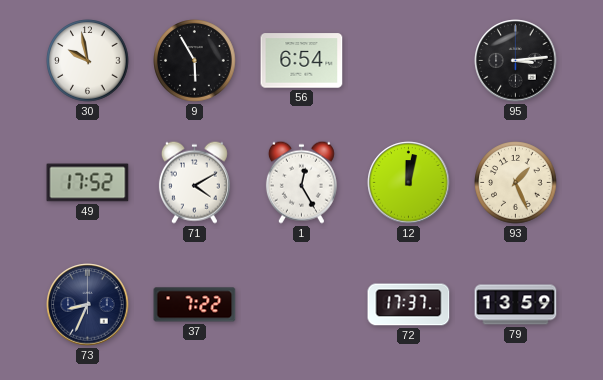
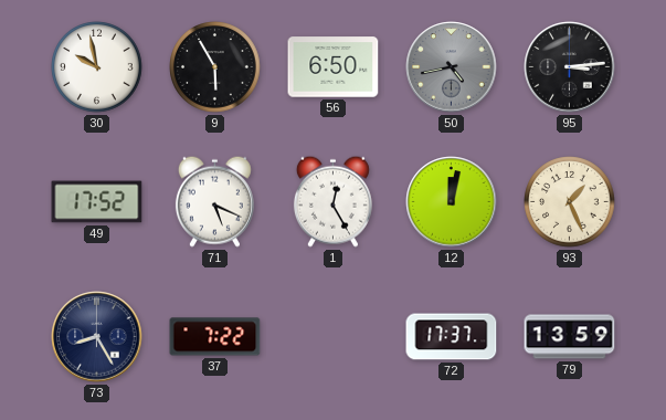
56: 6:54 -> 6:50
50: none -> 4:43
71: 4:10 -> 5:19
73: 8:34 -> 8:25
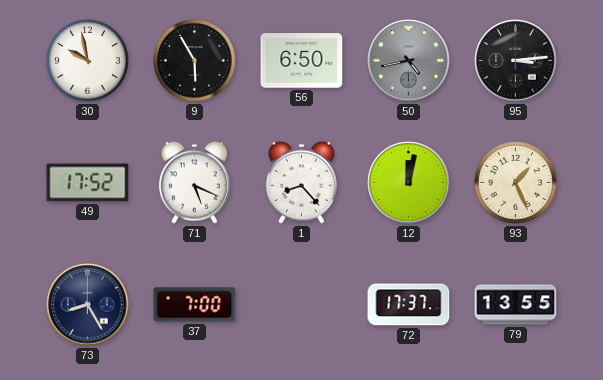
1: 12:25 -> 8:23
37: 7:22 -> 7:00
79: 13:59 -> 13:55
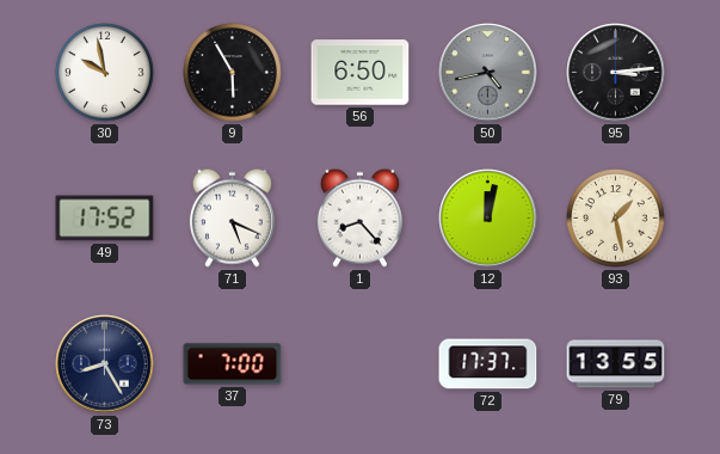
93: 1:26 -> 1:28
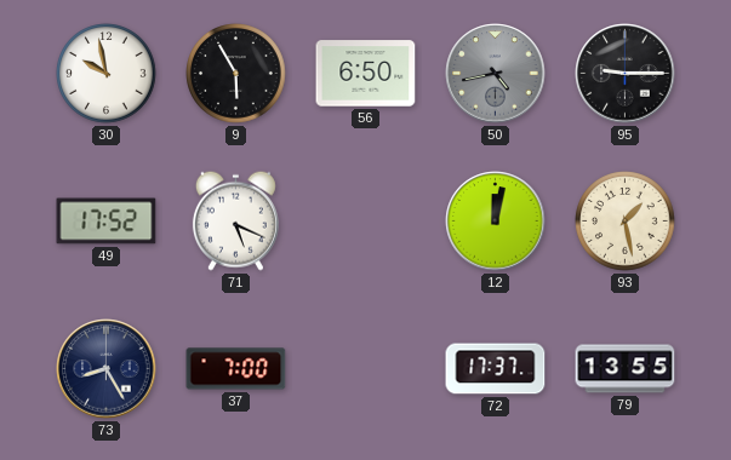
95: 3:14 -> 9:15
1: 8:23 -> none
